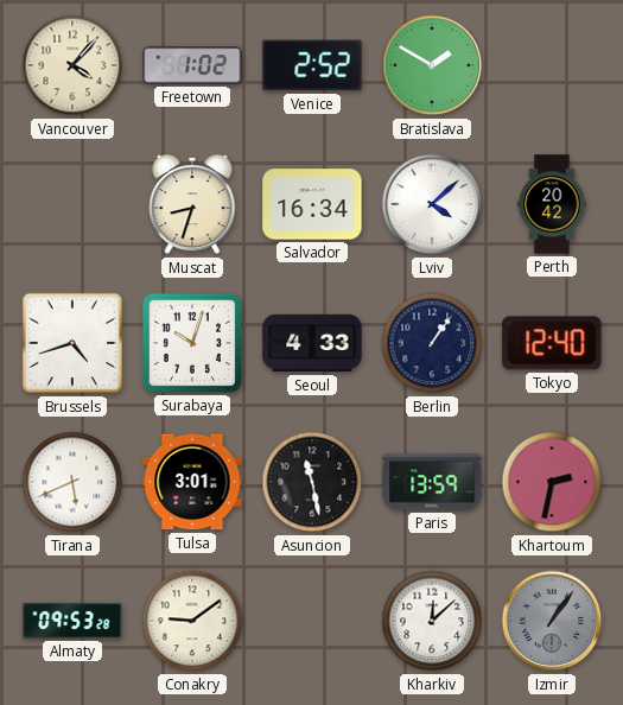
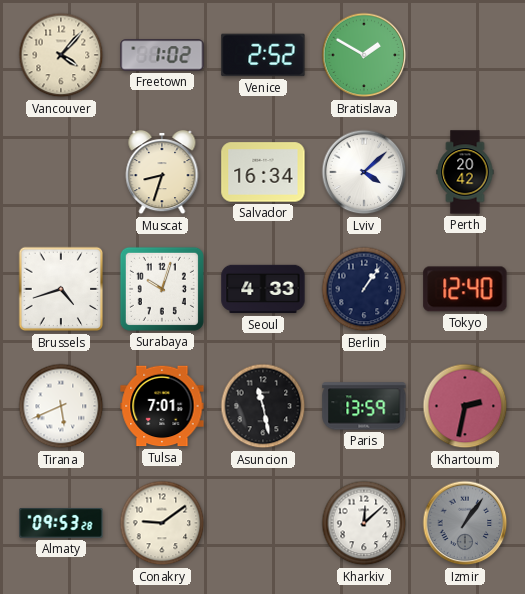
Tulsa: 3:01 -> 7:01
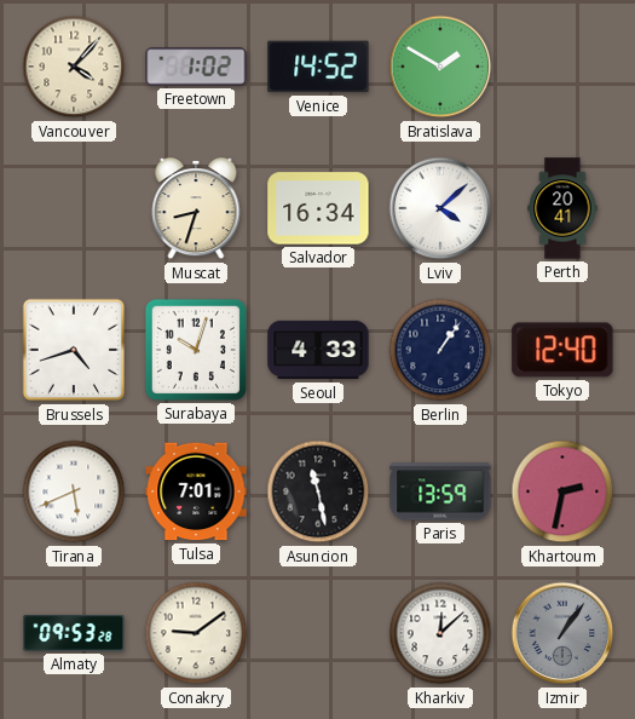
Venice: 2:52 -> 14:52
Perth: 20:42 -> 20:41
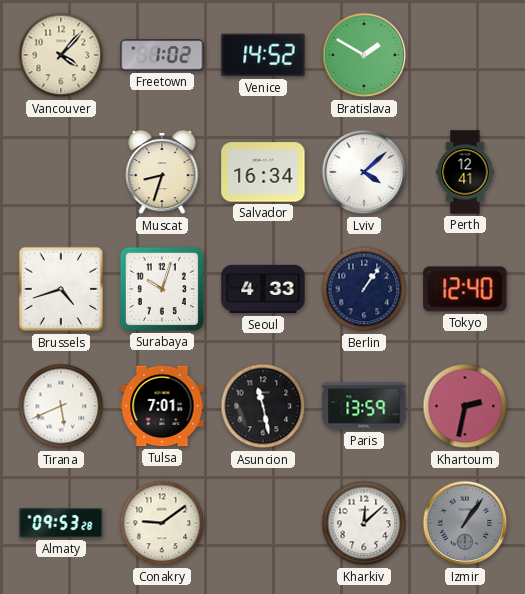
Perth: 20:41 -> 12:41
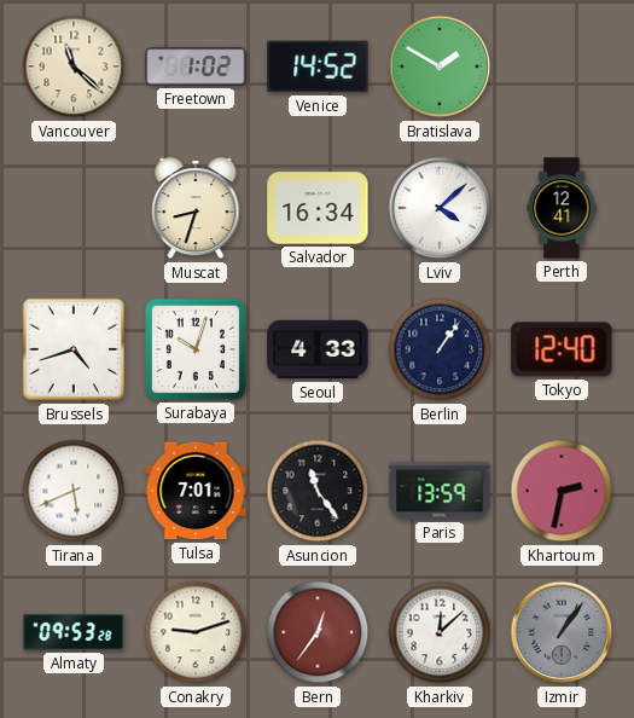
Vancouver: 4:07 -> 11:22
Asuncion: 11:28 -> 11:24
Conakry: 9:09 -> 9:12
Bern: none -> 12:36
